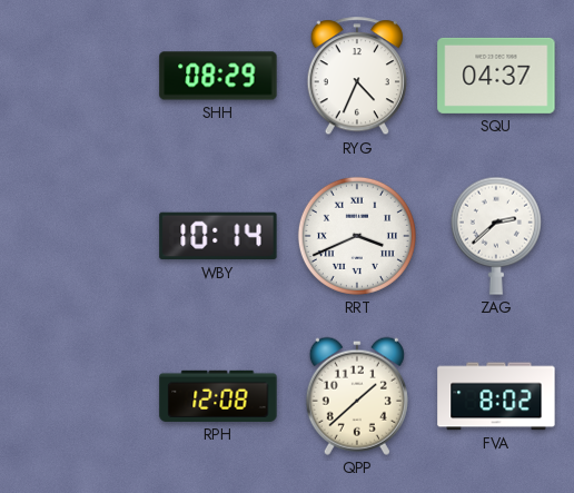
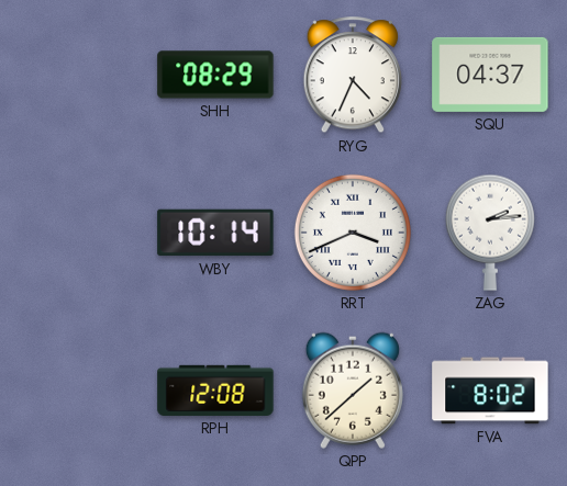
ZAG: 2:38 -> 2:14
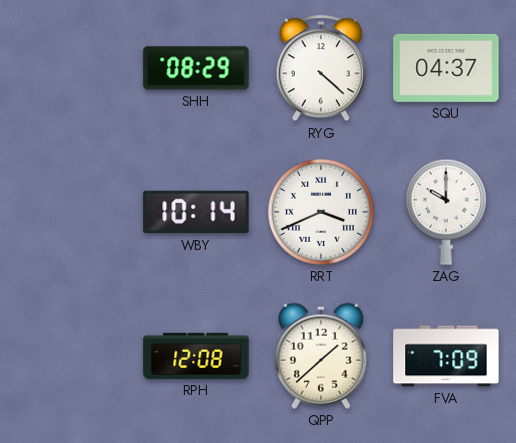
RYG: 4:34 -> 4:22
ZAG: 2:14 -> 10:00
FVA: 8:02 -> 7:09
